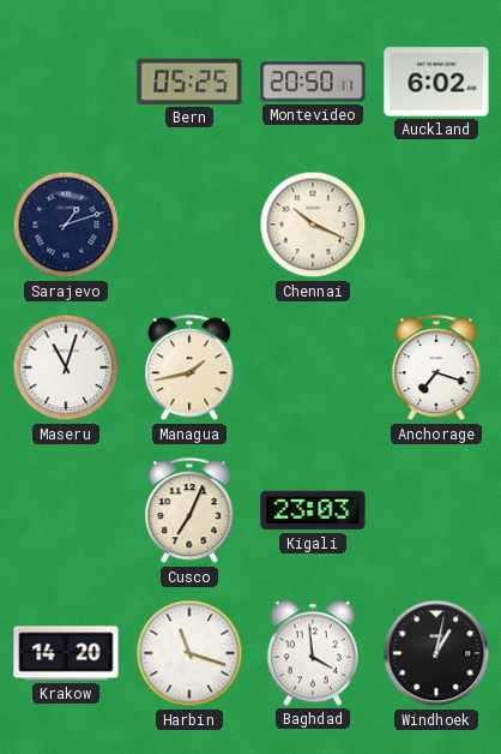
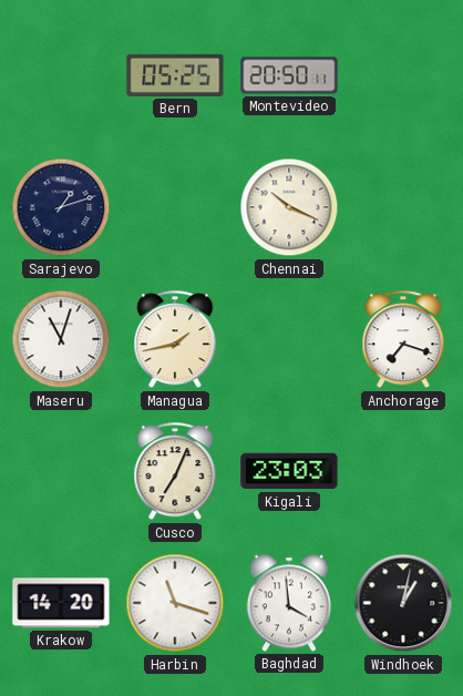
Auckland: 6:02 -> none
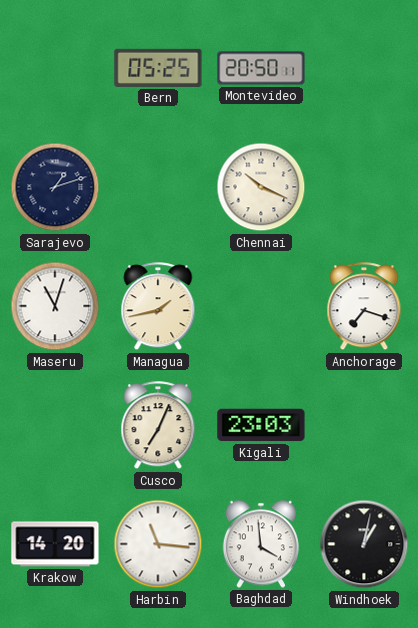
Harbin: 11:18 -> 11:16
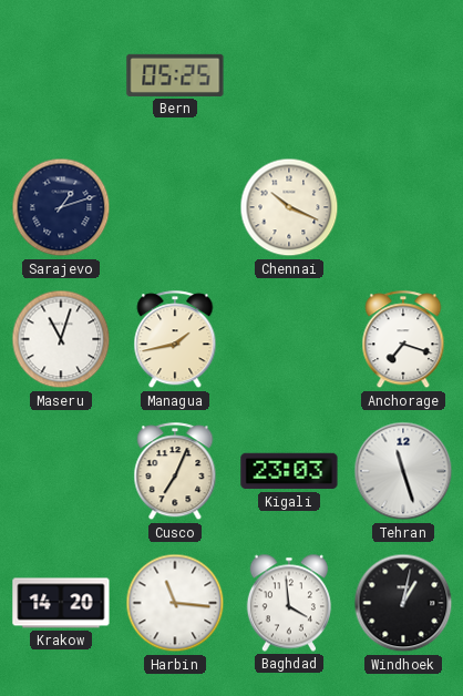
Montevideo: 20:50 -> none
Tehran: none -> 11:27
